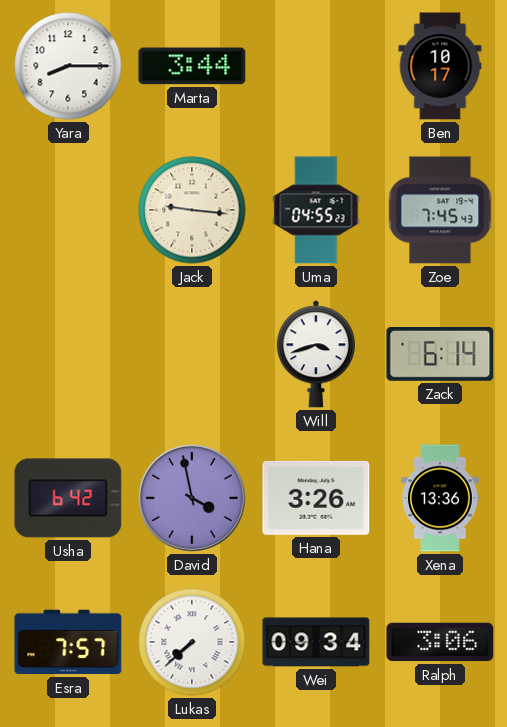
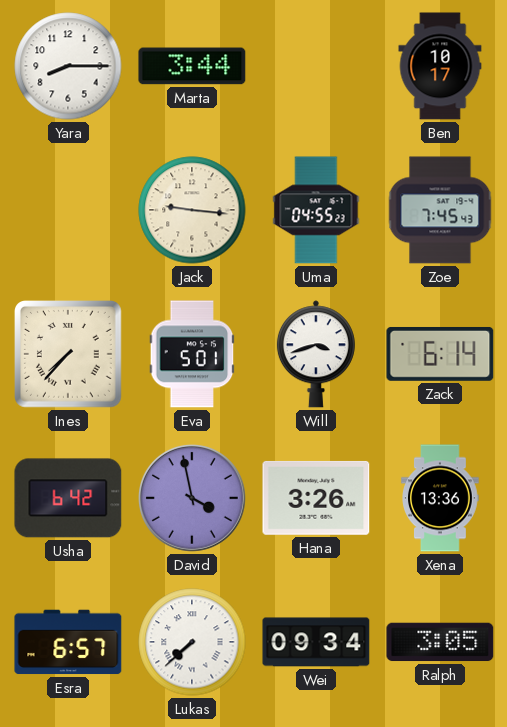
Ines: none -> 7:37
Eva: none -> 5:01
Esra: 7:57 -> 6:57
Ralph: 3:06 -> 3:05
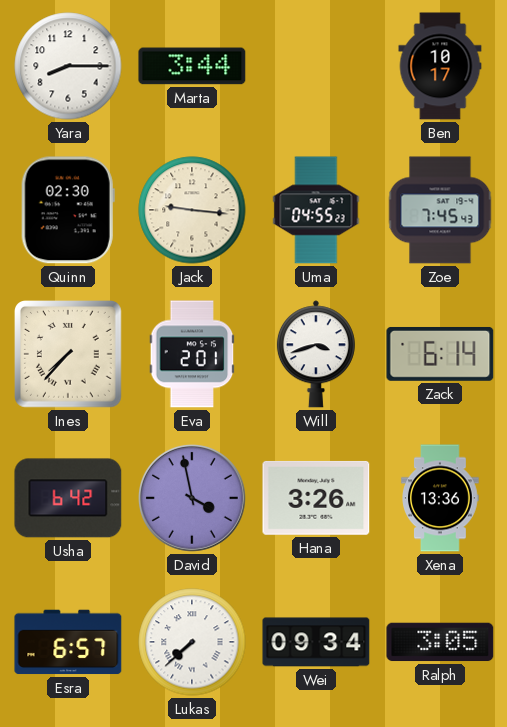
Quinn: none -> 02:30
Eva: 5:01 -> 2:01
